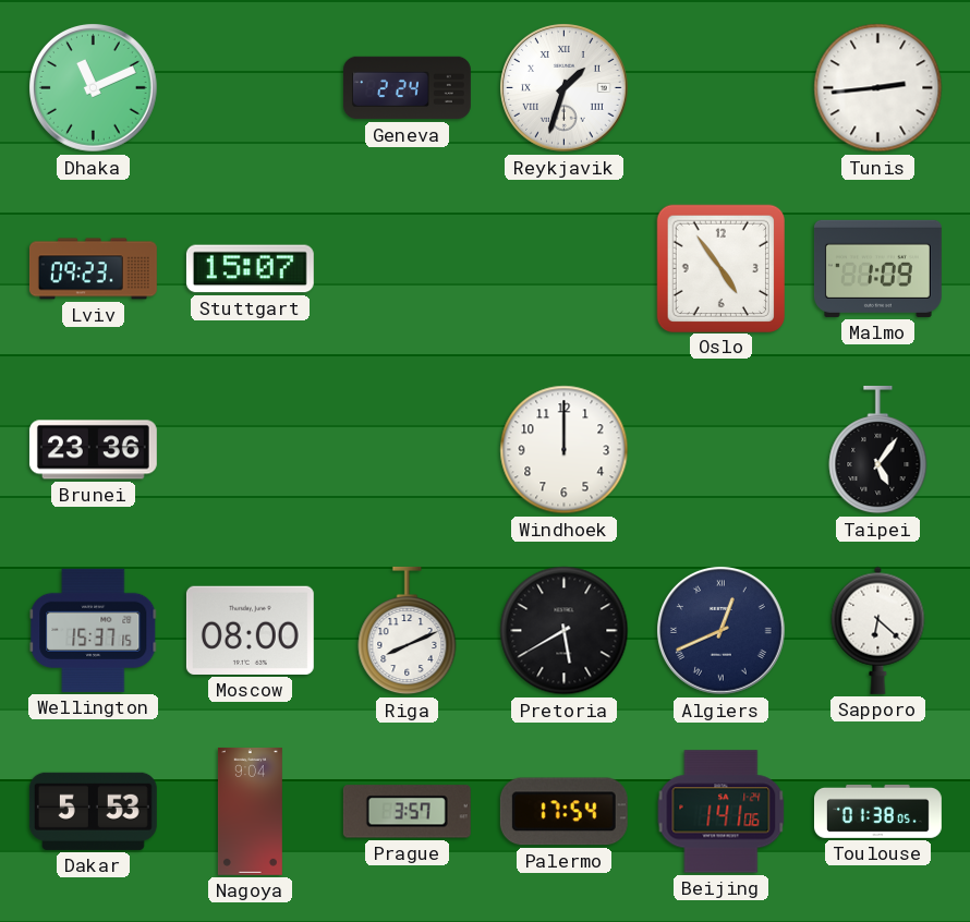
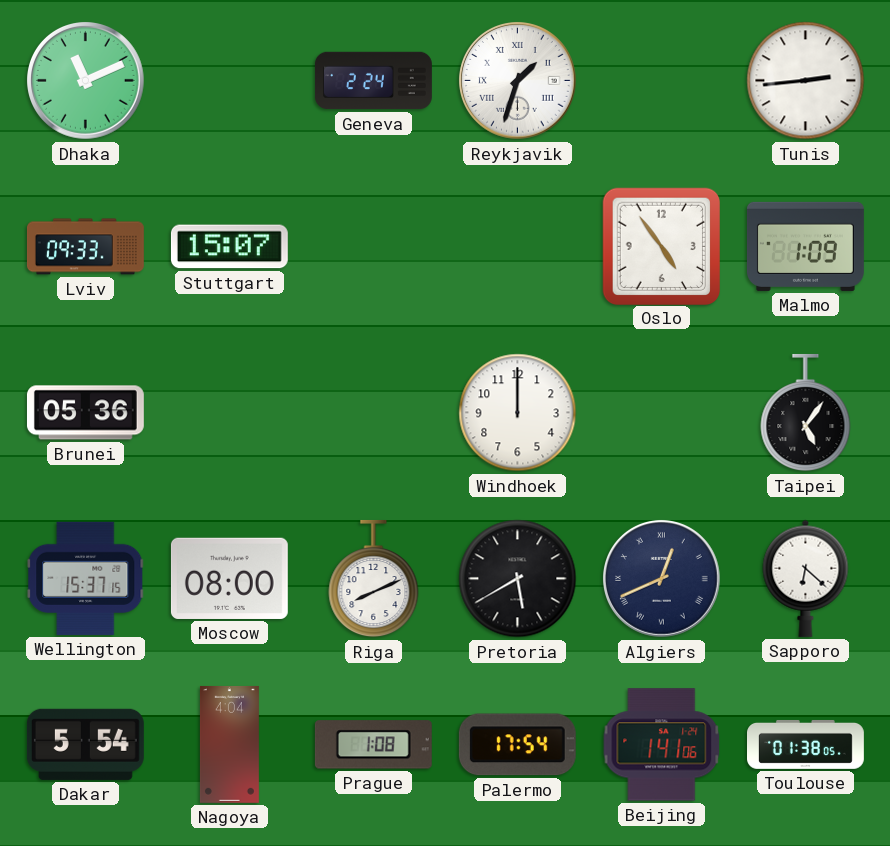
Lviv: 09:23 -> 09:33
Brunei: 23:36 -> 05:36
Dakar: 5:53 -> 5:54
Nagoya: 9:04 -> 4:04
Prague: 3:57 -> 1:08
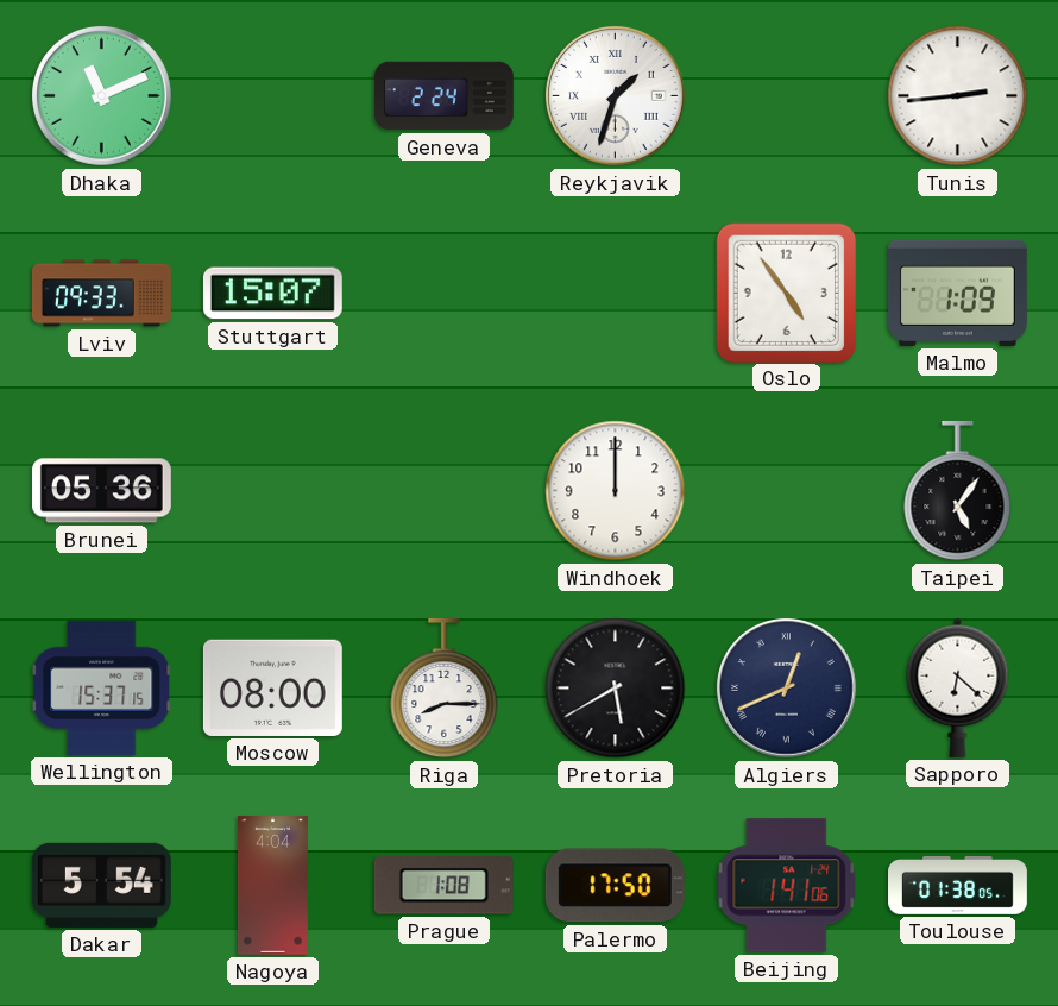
Riga: 8:11 -> 8:15
Palermo: 17:54 -> 17:50
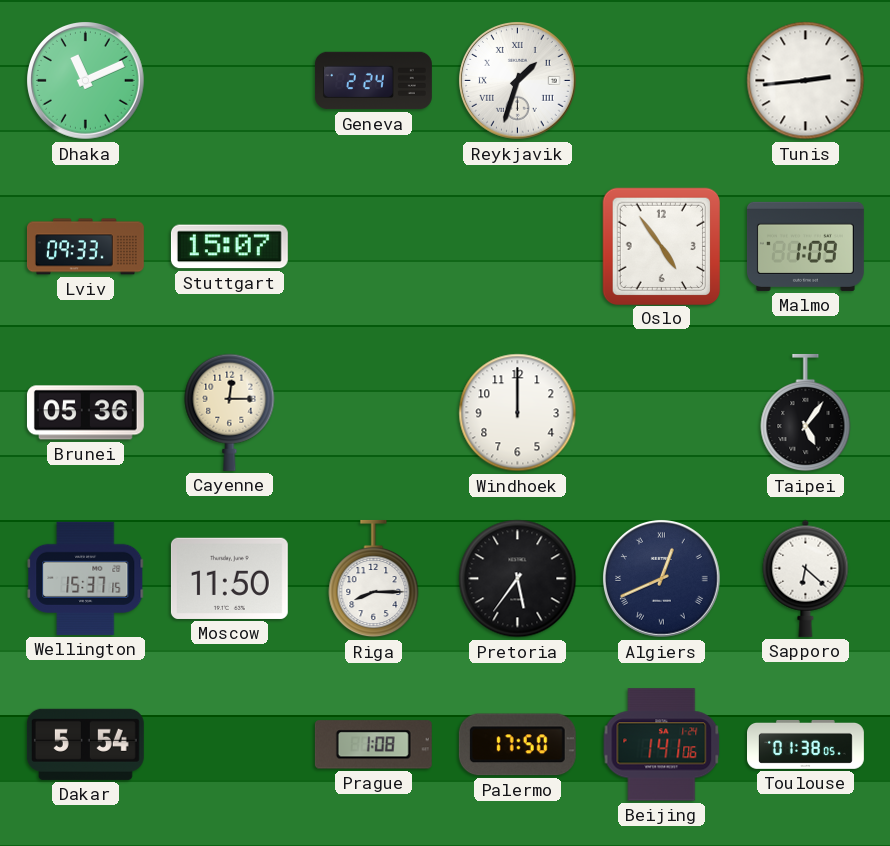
Cayenne: none -> 12:15
Moscow: 08:00 -> 11:50
Pretoria: 5:40 -> 5:36
Nagoya: 4:04 -> none
